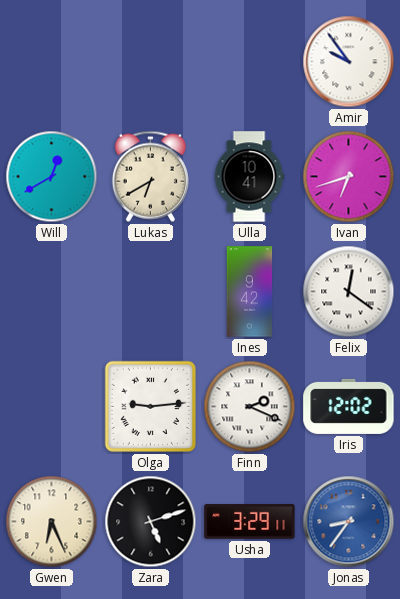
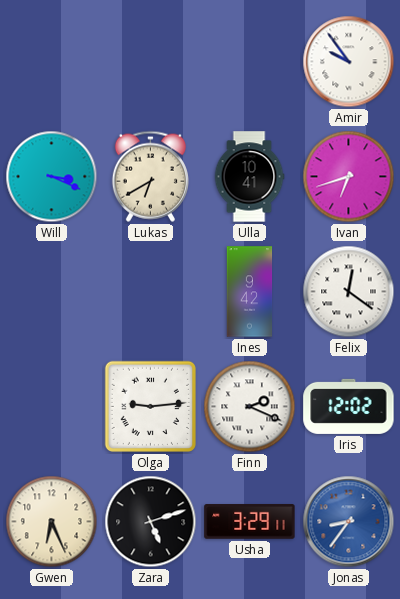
Will: 12:40 -> 3:19
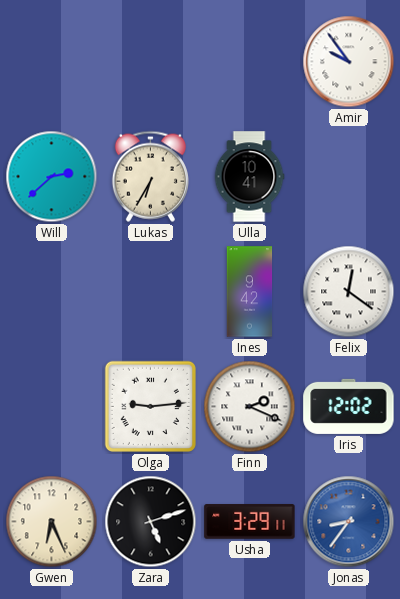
Will: 3:19 -> 2:38
Lukas: 6:40 -> 6:35
Ivan: 6:42 -> none
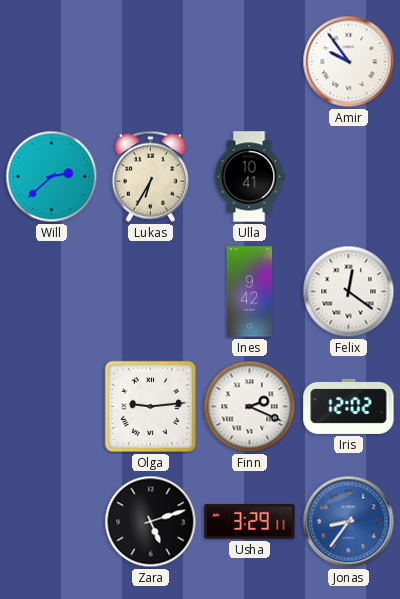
Gwen: 6:26 -> none
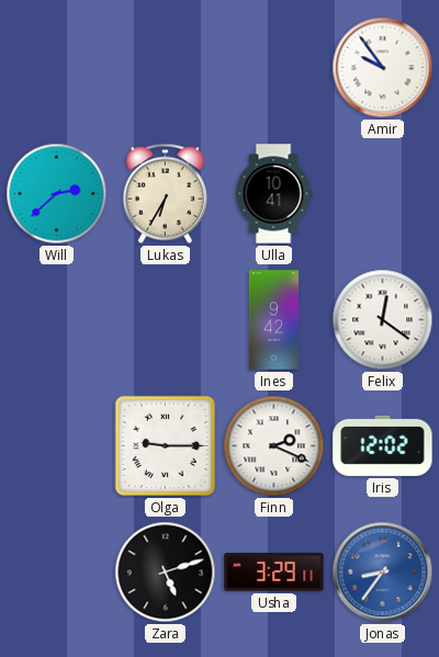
Olga: 9:14 -> 9:15
